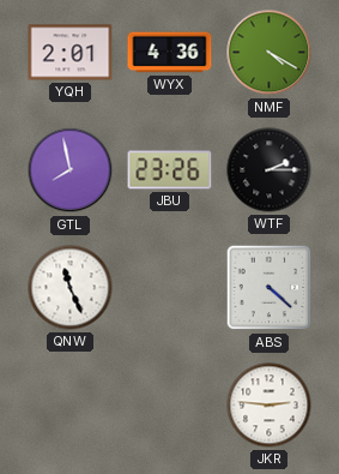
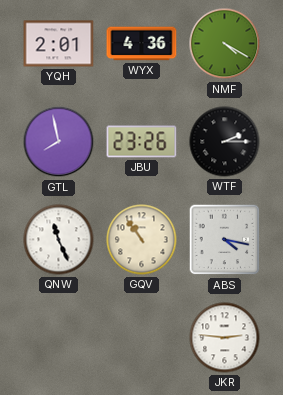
GQV: none -> 10:54
ABS: 4:22 -> 4:17
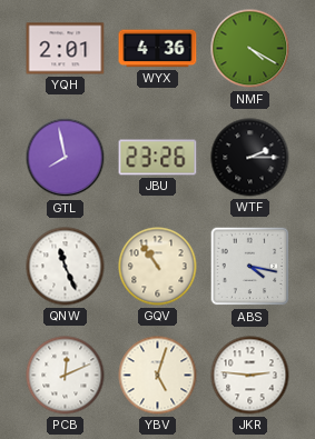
PCB: none -> 12:11
YBV: none -> 5:03
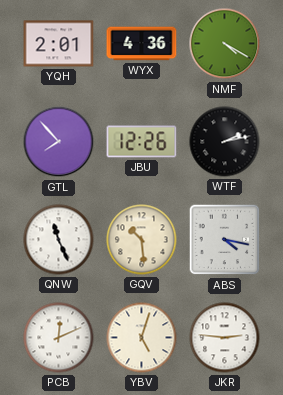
GTL: 7:58 -> 7:53
JBU: 23:26 -> 12:26
WTF: 2:15 -> 2:13
GQV: 10:54 -> 10:29
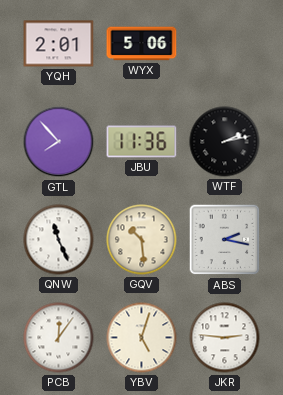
WYX: 4:36 -> 5:06
NMF: 4:20 -> none
JBU: 12:26 -> 11:36
ABS: 4:17 -> 2:17
PCB: 12:11 -> 12:06
